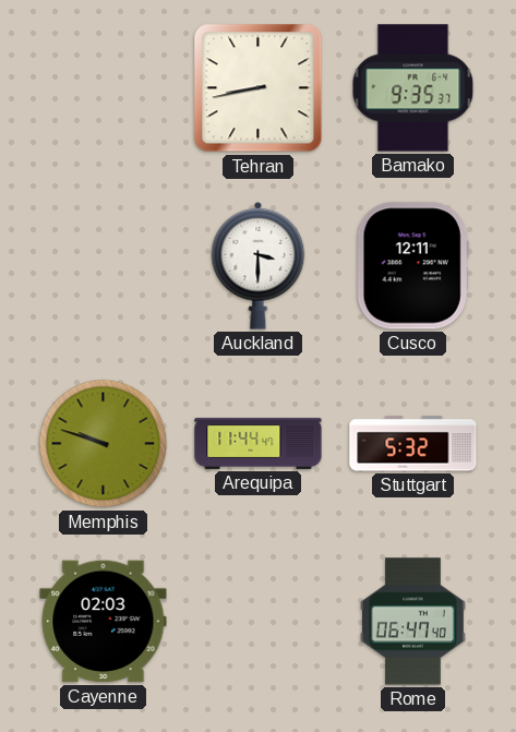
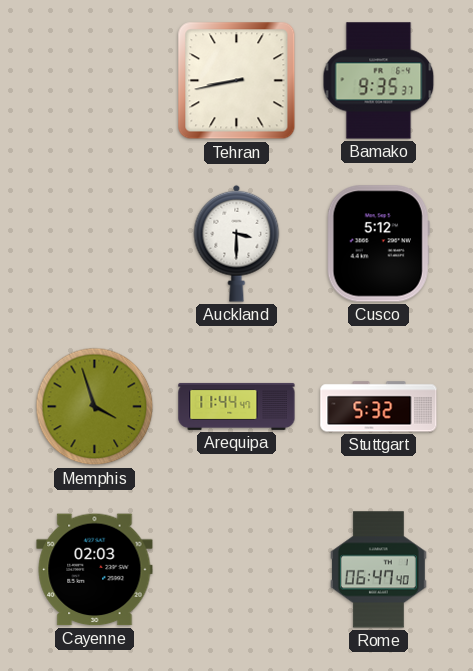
Cusco: 12:11 -> 5:12
Memphis: 9:48 -> 3:57
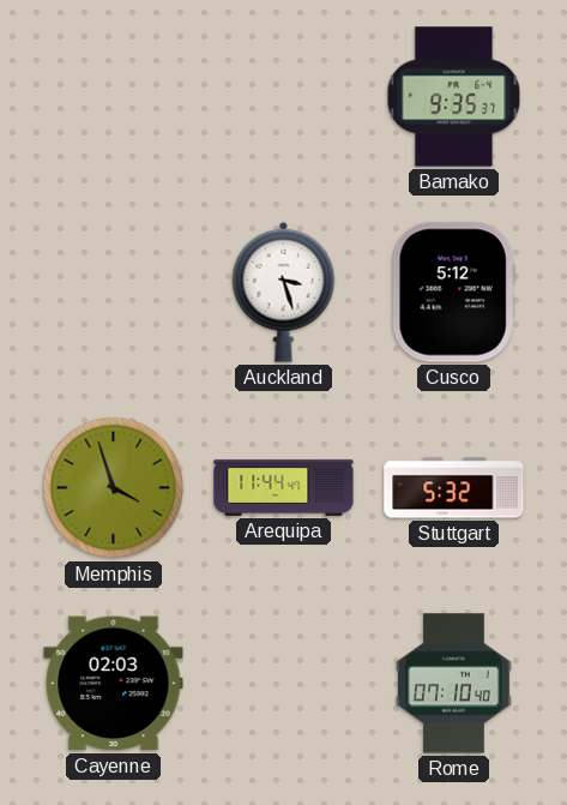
Tehran: 8:43 -> none
Auckland: 3:30 -> 3:27
Rome: 06:47 -> 07:10
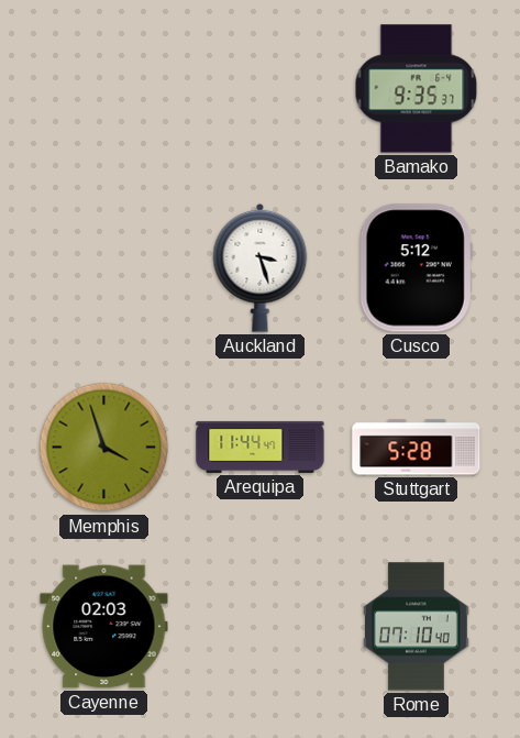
Stuttgart: 5:32 -> 5:28
